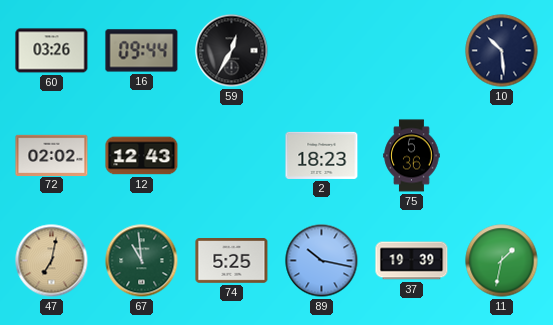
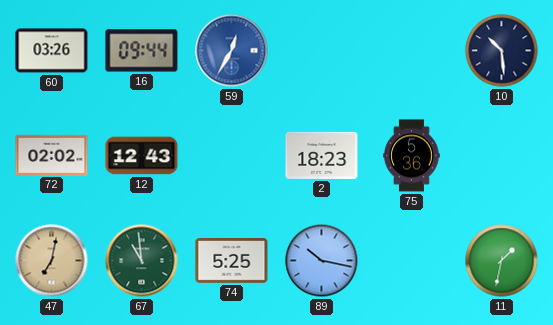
59 dial: black -> blue
37: 19:39 -> none
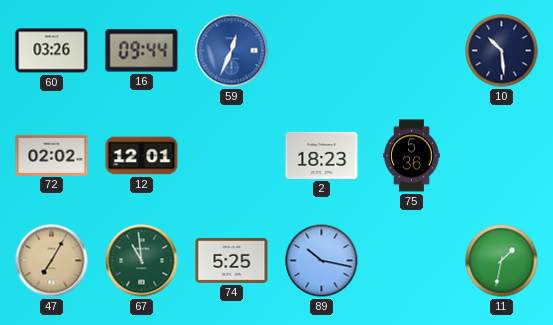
59: 12:35 -> 12:34
12: 12:43 -> 12:01
47: 7:02 -> 7:05
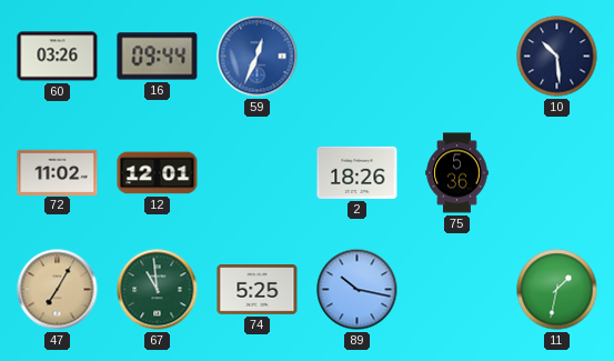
72: 02:02 -> 11:02
2: 18:23 -> 18:26
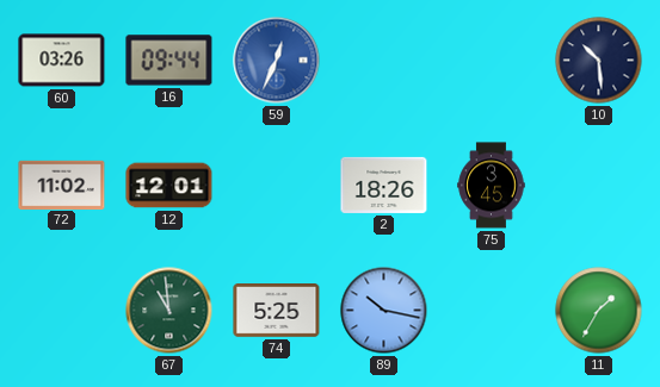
75: 5:36 -> 3:45
47: 7:05 -> none
11: 1:32 -> 1:35
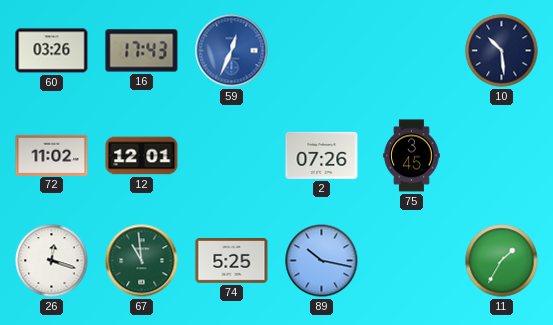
16: 09:44 -> 17:43
2: 18:26 -> 07:26
26: none -> 12:18
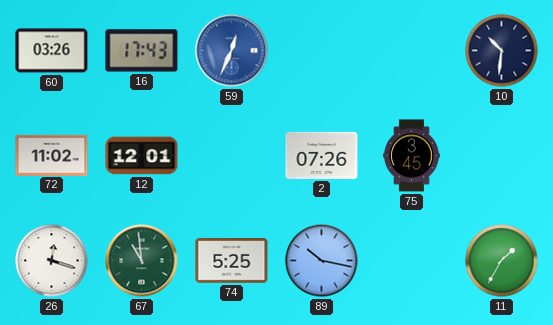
10: 10:29 -> 10:31
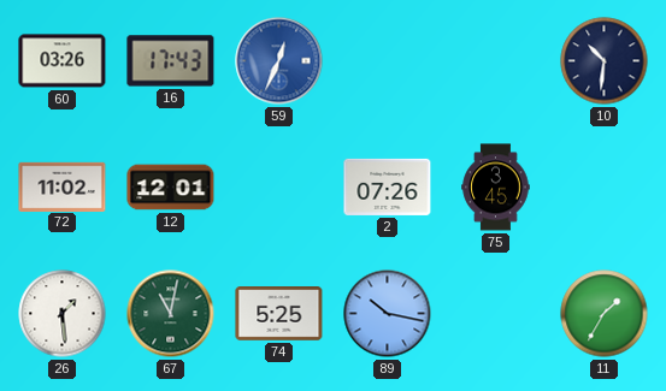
26: 12:18 -> 1:29
67: 10:59 -> 11:02
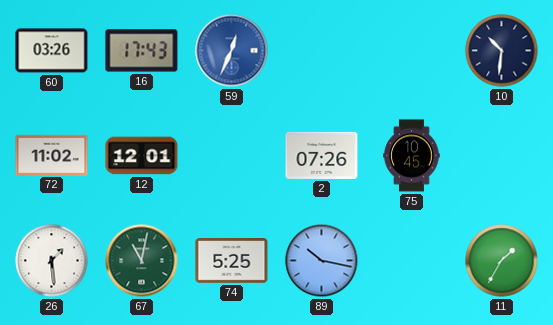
75: 3:45 -> 10:45
